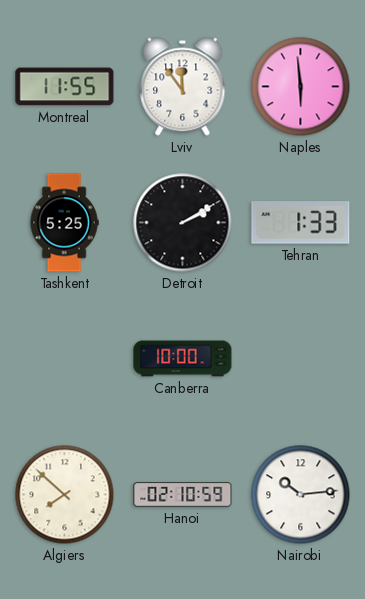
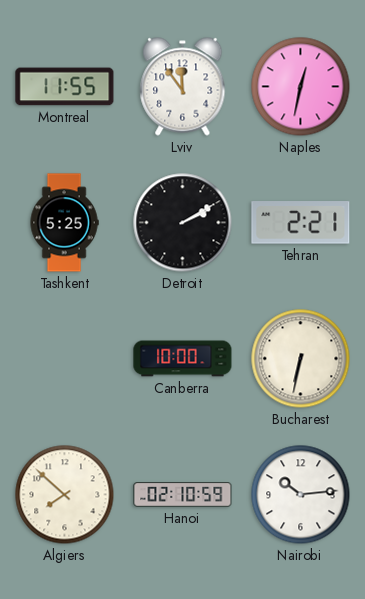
Naples: 5:59 -> 12:32
Tehran: 1:33 -> 2:21
Bucharest: none -> 6:32
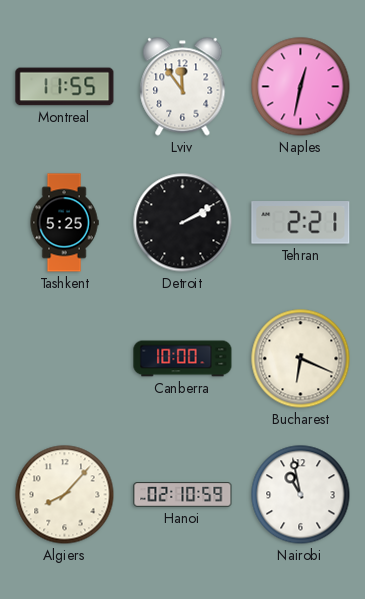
Bucharest: 6:32 -> 6:19
Algiers: 7:52 -> 8:07
Nairobi: 10:14 -> 10:58
